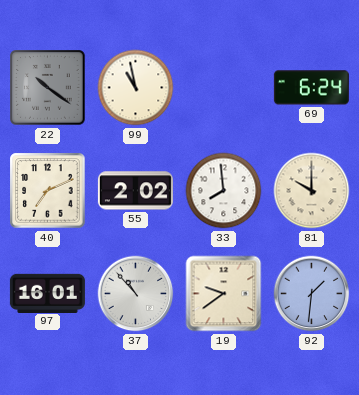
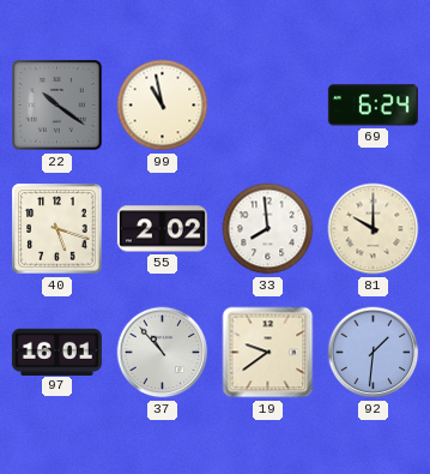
40: 7:11 -> 5:18
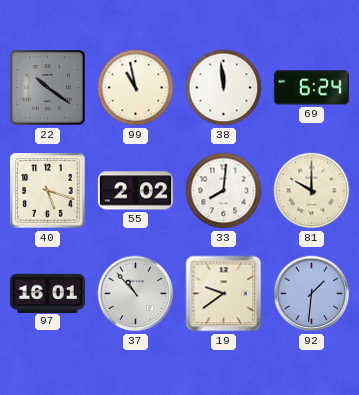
38: none -> 11:59
33: 7:59 -> 8:01
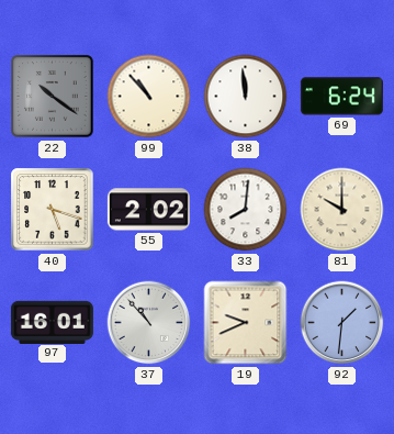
99: 10:58 -> 10:53
19: 9:39 -> 9:41
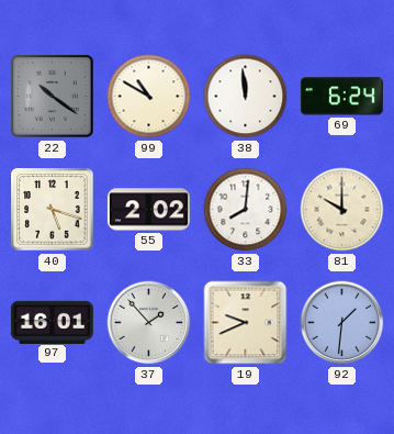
99: 10:53 -> 10:50
37: 10:53 -> 1:53
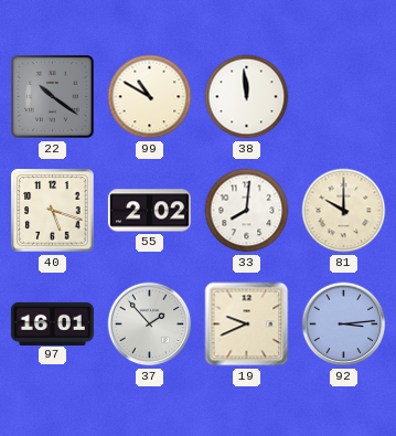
69: 6:24 -> none
92: 1:31 -> 3:14
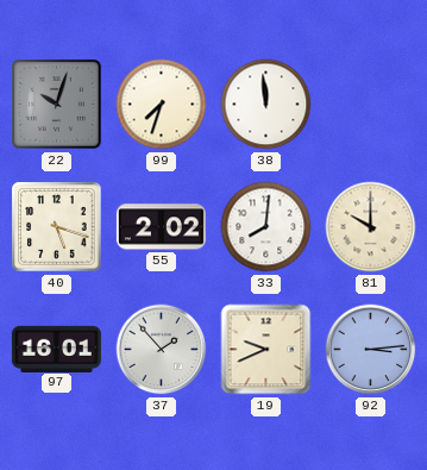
22: 10:21 -> 10:03
99: 10:50 -> 7:33
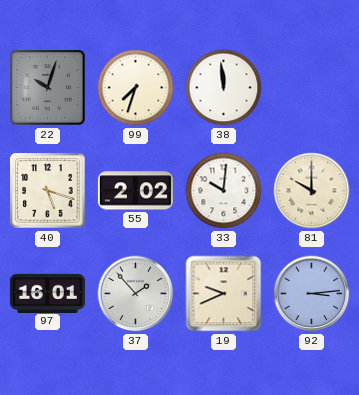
33: 8:01 -> 10:01
